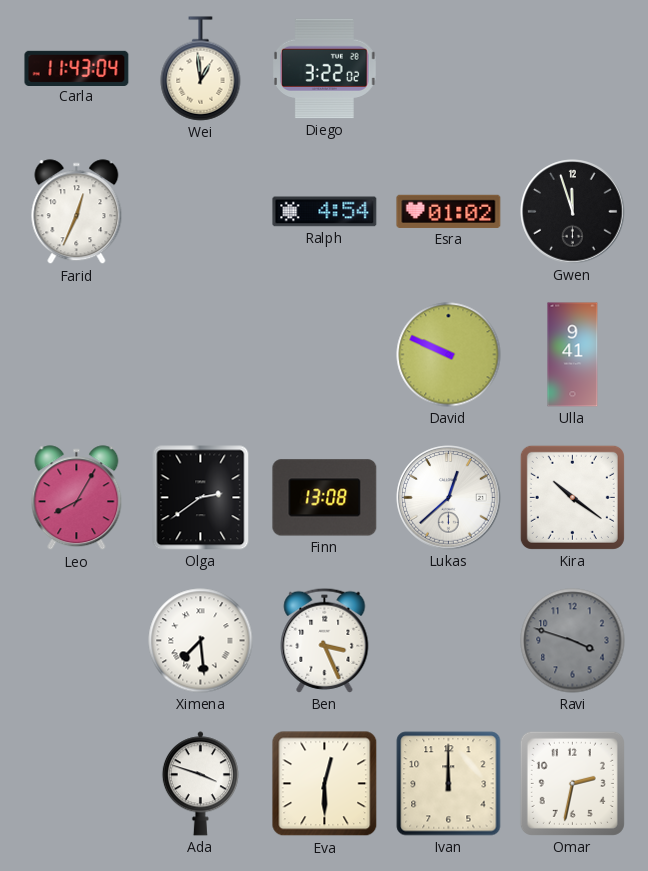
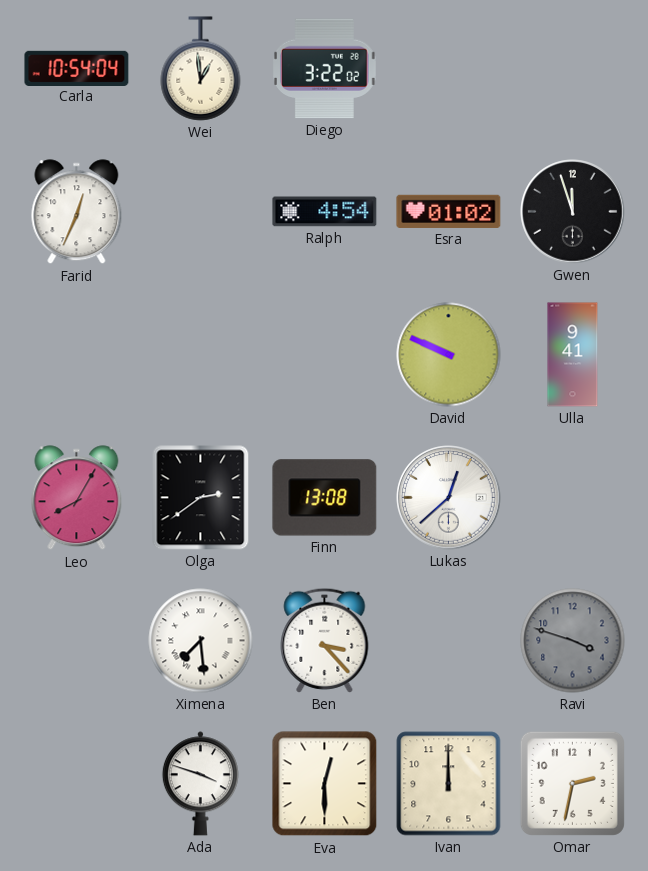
Carla: 11:43 -> 10:54
Kira: 10:21 -> none
Ben: 3:26 -> 3:23
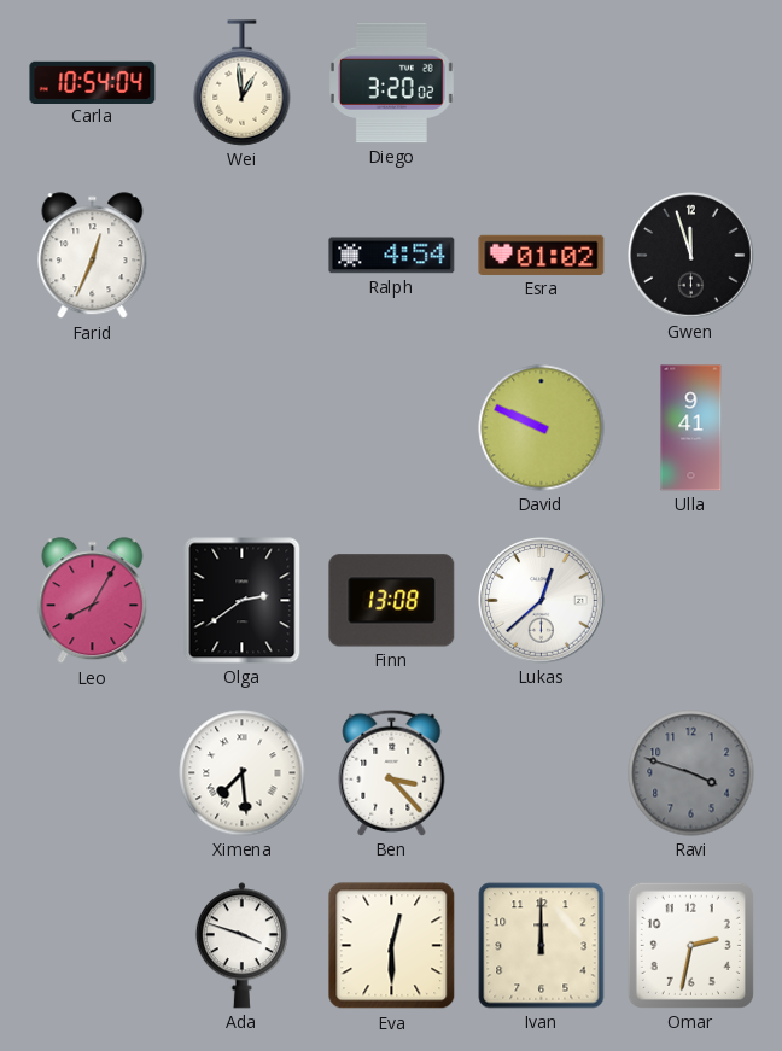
Diego: 3:22 -> 3:20
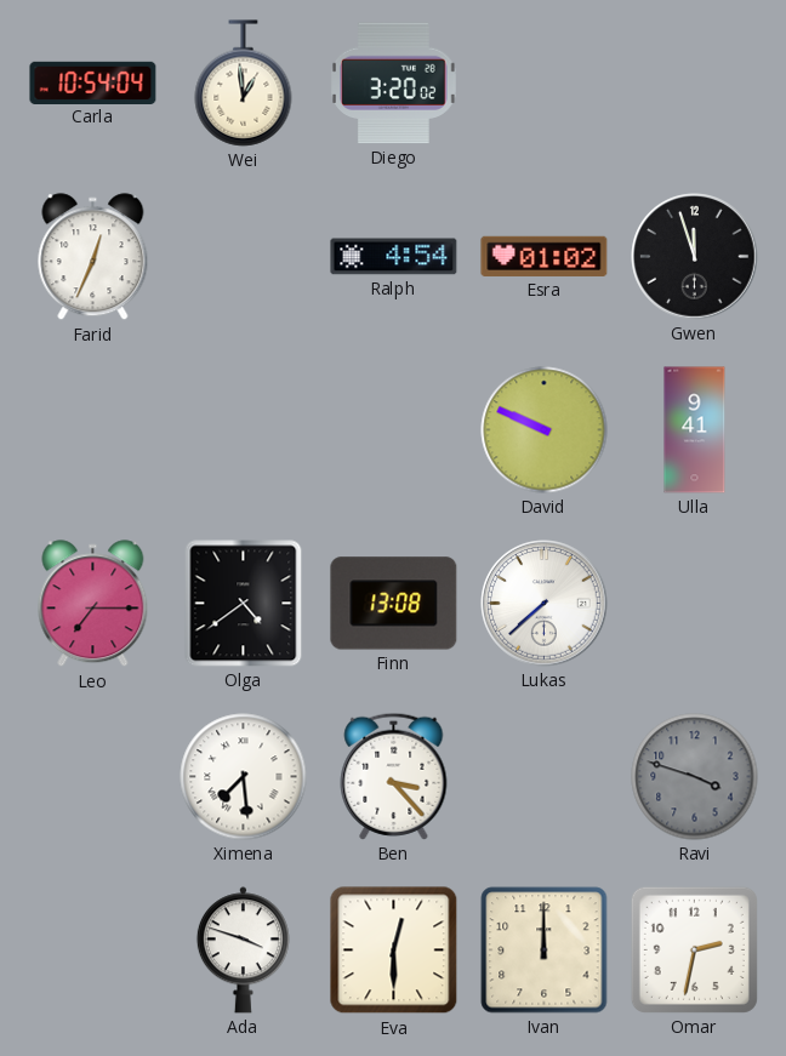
Leo: 8:05 -> 7:15
Olga: 2:39 -> 4:39
Lukas: 12:38 -> 7:38
